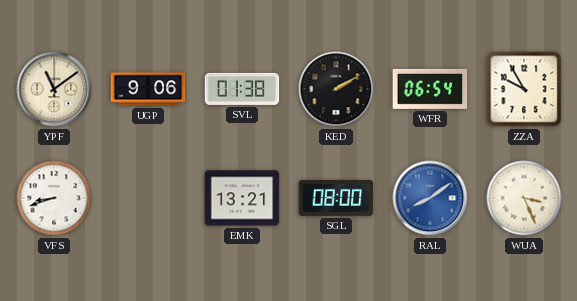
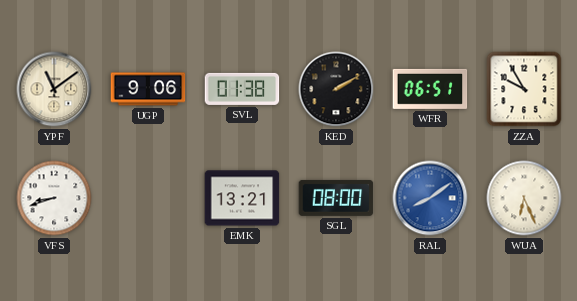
WFR: 06:54 -> 06:51
WUA: 3:26 -> 6:26
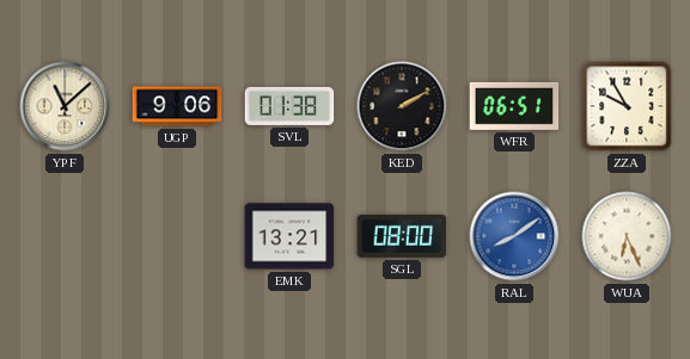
YPF: 11:09 -> 11:08
VFS: 8:42 -> none
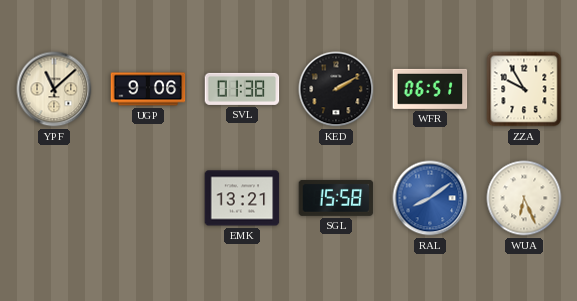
SGL: 08:00 -> 15:58
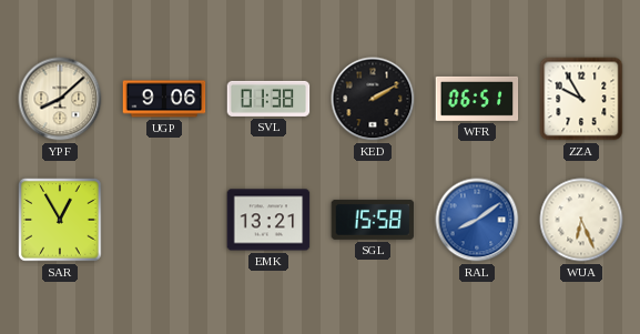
YPF: 11:08 -> 8:08
SAR: none -> 12:55
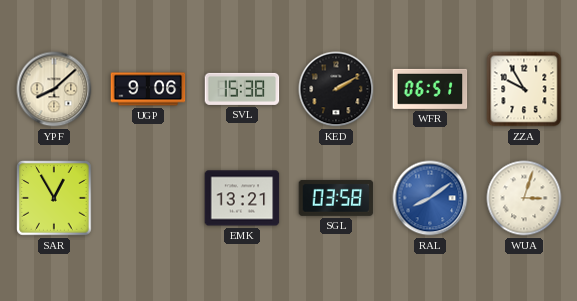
SVL: 01:38 -> 15:38
SGL: 15:58 -> 03:58
WUA: 6:26 -> 3:03
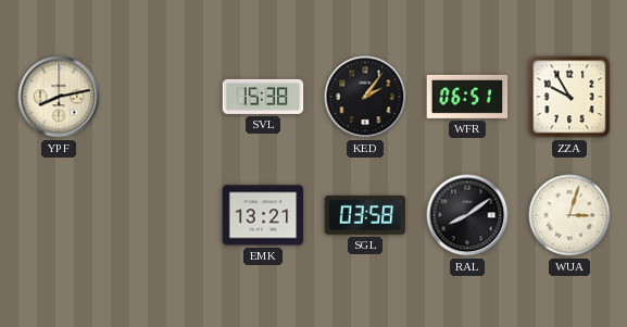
YPF: 8:08 -> 8:13
UGP: 9:06 -> none
KED: 2:10 -> 2:06
SAR: 12:55 -> none
RAL dial: blue -> black
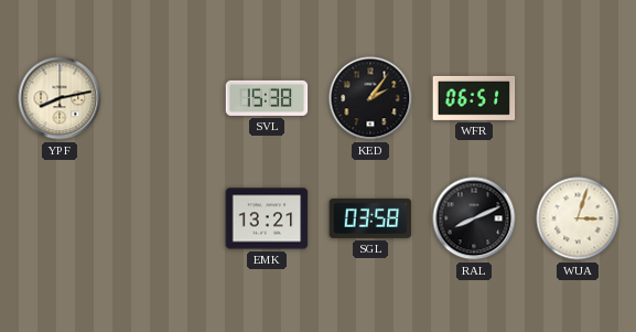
ZZA: 9:55 -> none
RAL: 8:09 -> 8:11
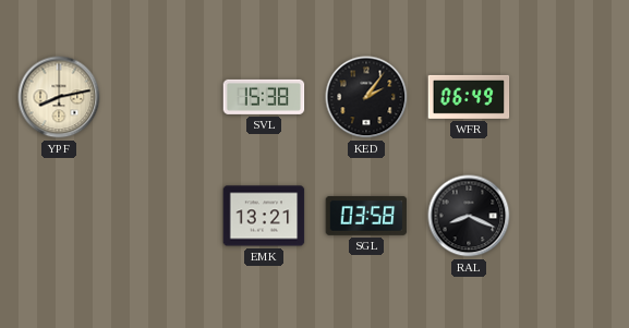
WFR: 06:51 -> 06:49
RAL: 8:11 -> 8:19
WUA: 3:03 -> none
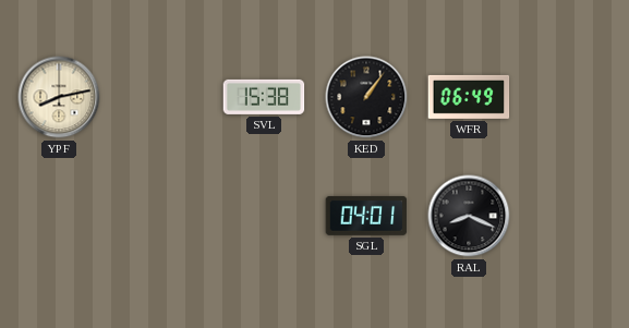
KED: 2:06 -> 1:06
EMK: 13:21 -> none
SGL: 03:58 -> 04:01
